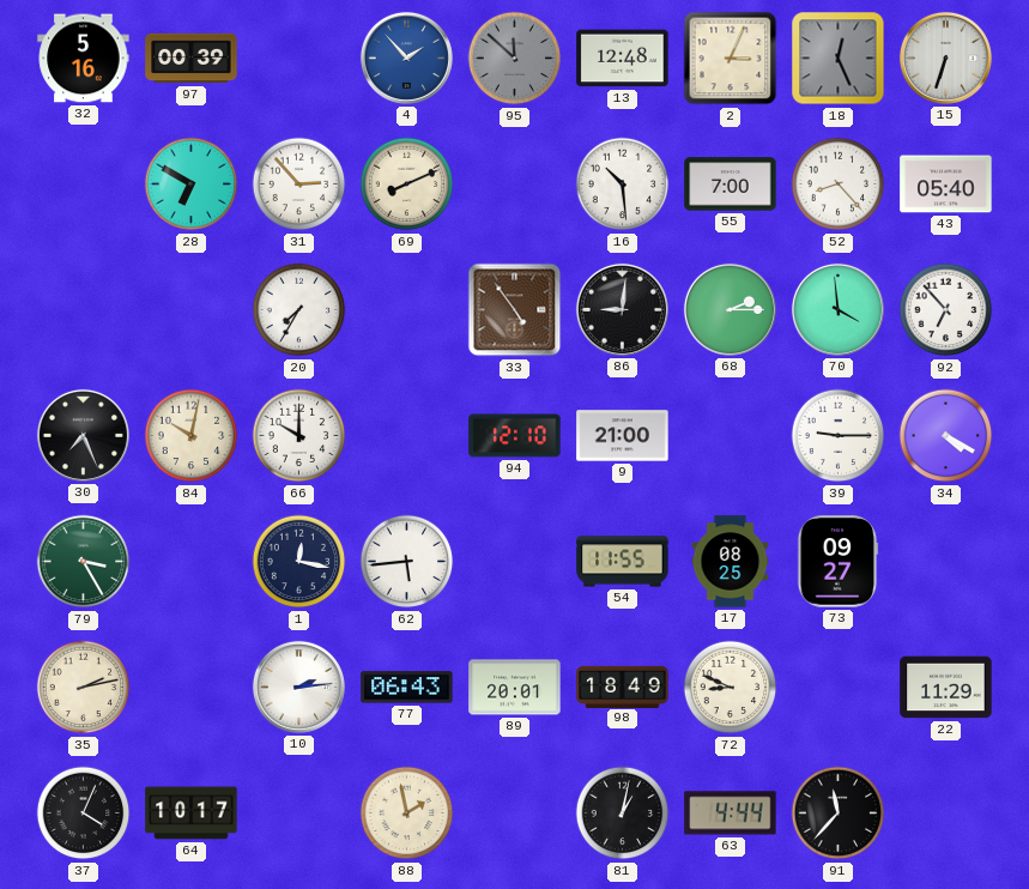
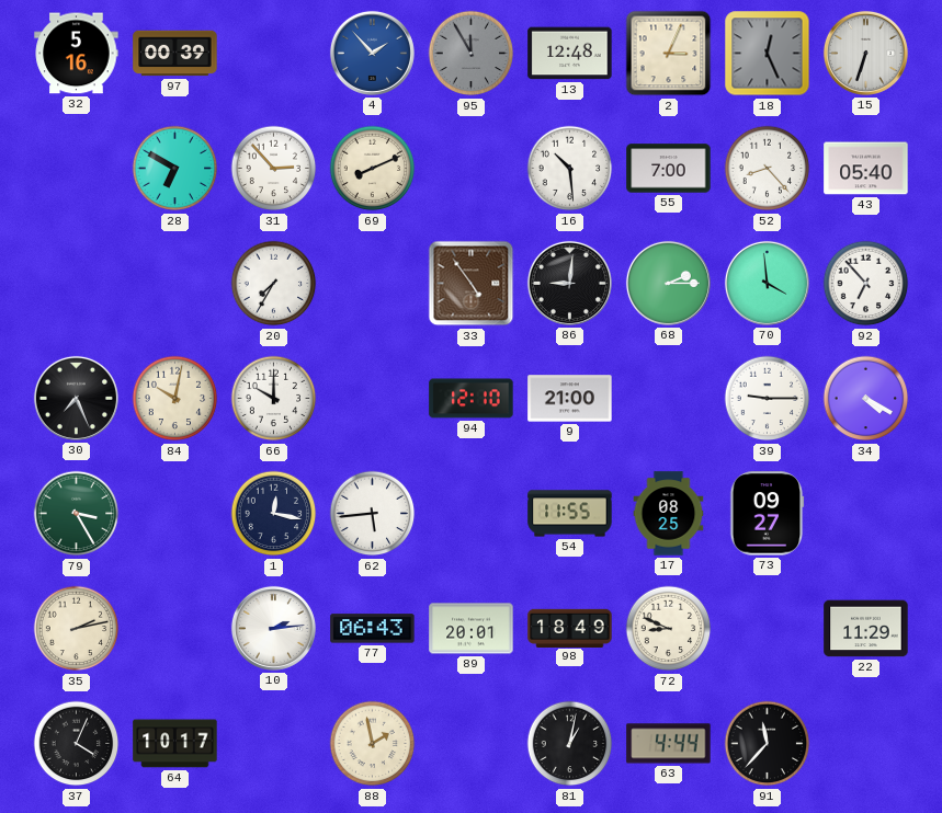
95: 11:52 -> 11:55
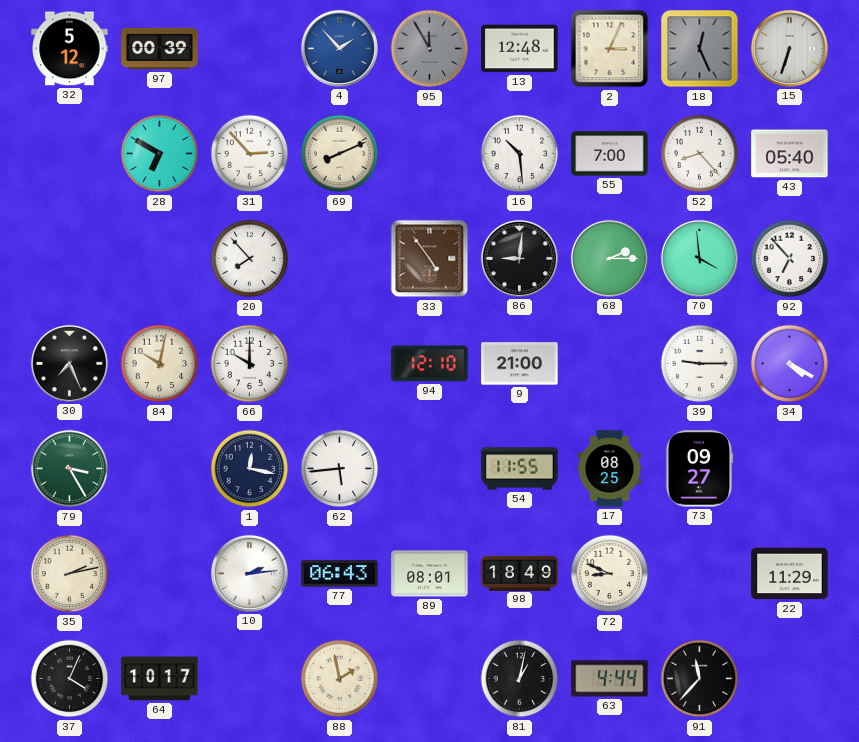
32: 5:16 -> 5:12
20: 7:35 -> 7:53
89: 20:01 -> 08:01
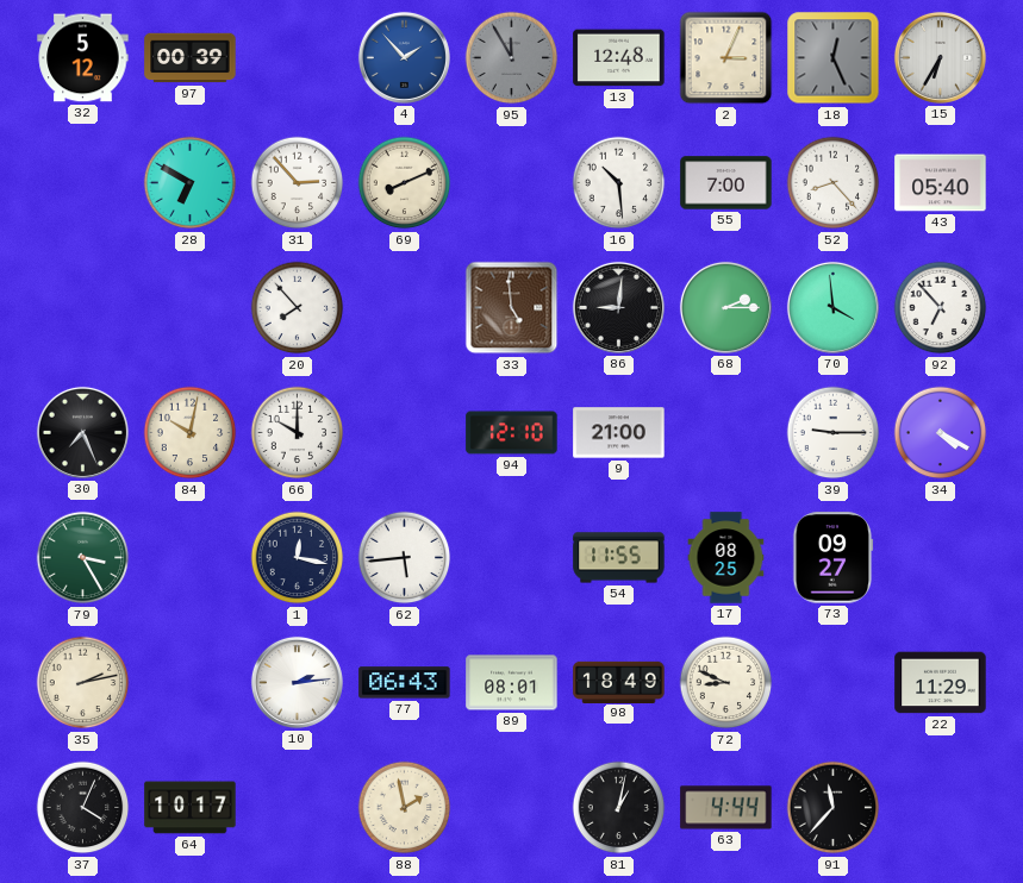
15: 6:33 -> 6:35
33: 4:54 -> 4:59
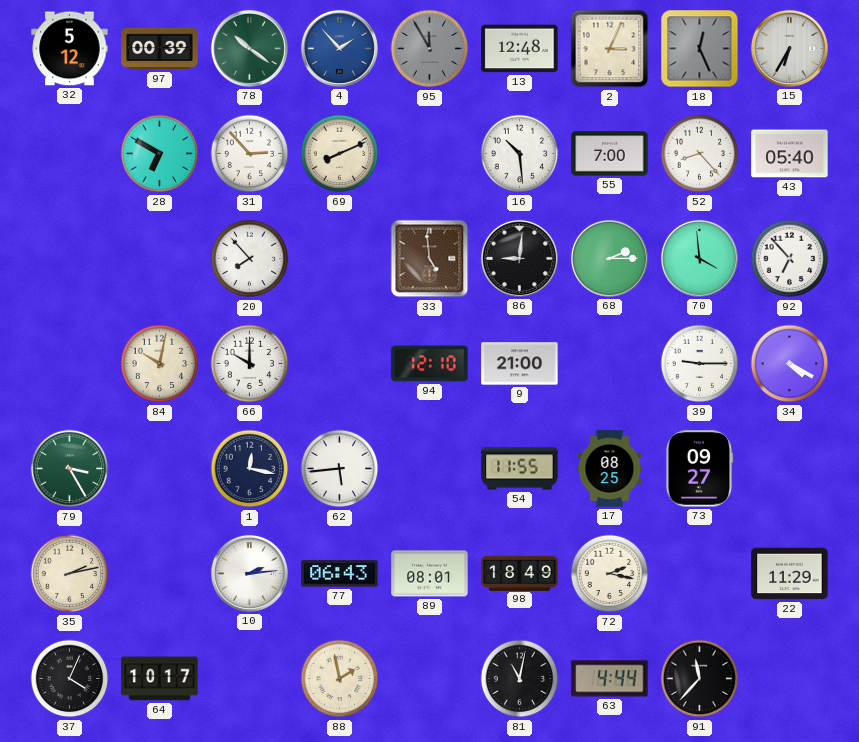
78: none -> 10:21
30: 7:26 -> none
72: 8:49 -> 2:17
81: 1:02 -> 11:02
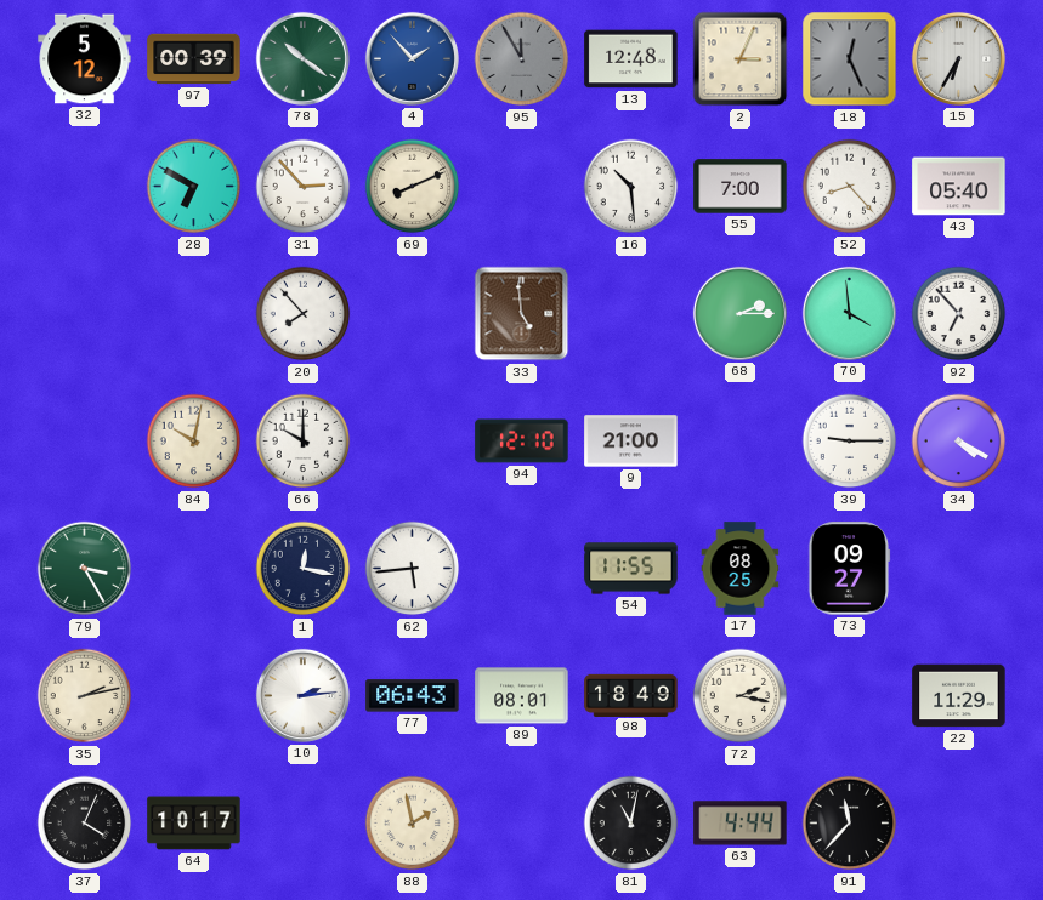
86: 9:01 -> none
